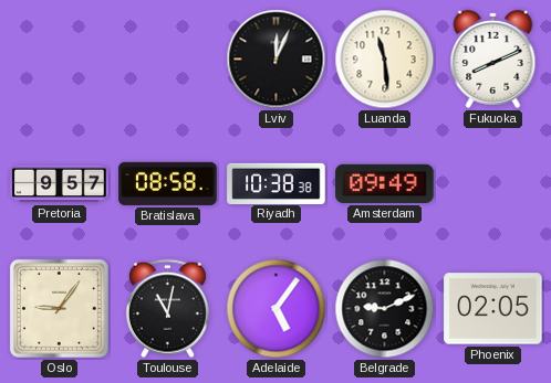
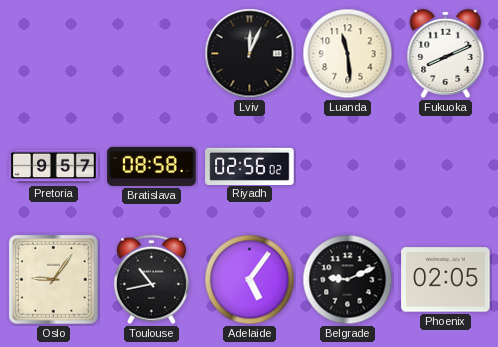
Riyadh: 10:38 -> 02:56
Amsterdam: 09:49 -> none
Toulouse: 11:02 -> 10:43
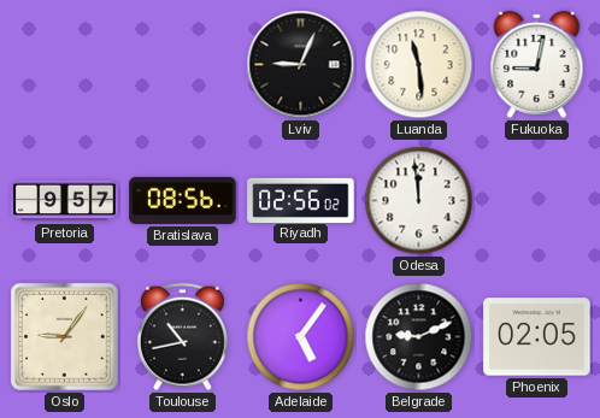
Lviv: 12:04 -> 9:04
Fukuoka: 8:11 -> 9:02
Bratislava: 08:58 -> 08:56
Odesa: none -> 11:59
